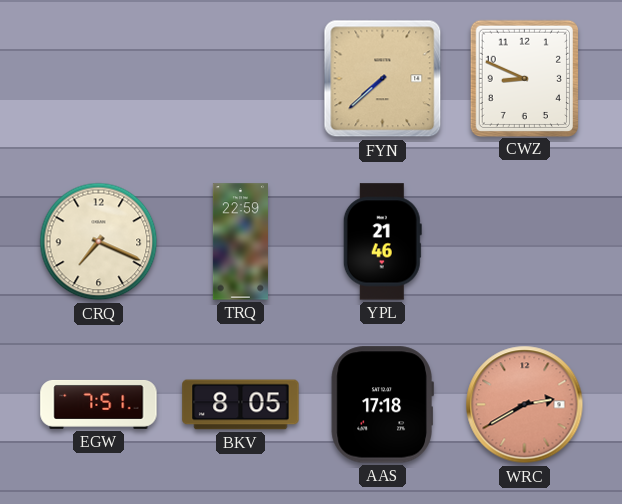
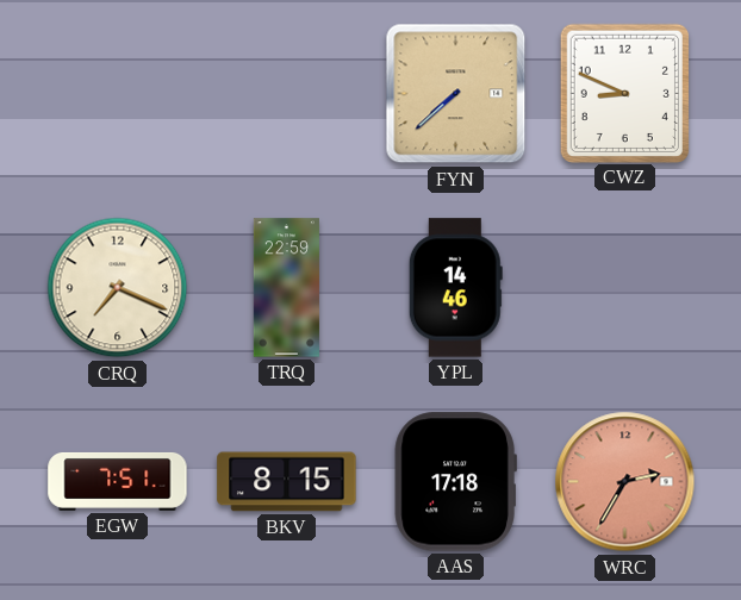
YPL: 21:46 -> 14:46
BKV: 8:05 -> 8:15
WRC: 2:40 -> 2:35
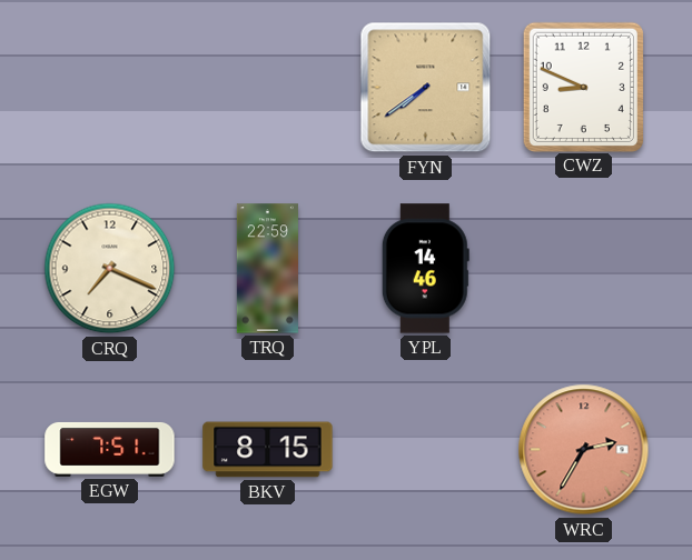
FYN: 7:38 -> 7:39
AAS: 17:18 -> none
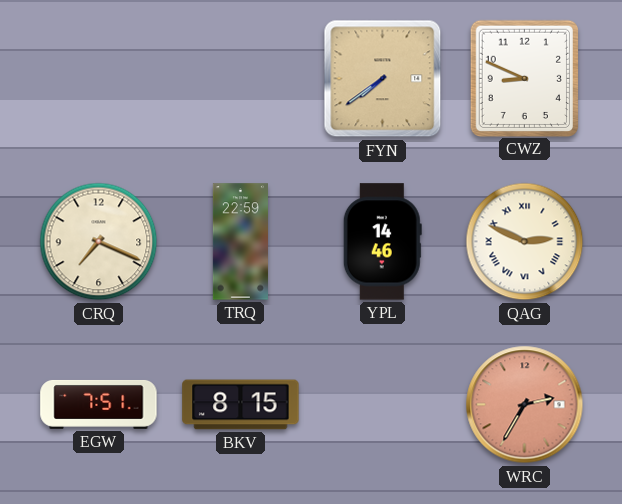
QAG: none -> 2:49
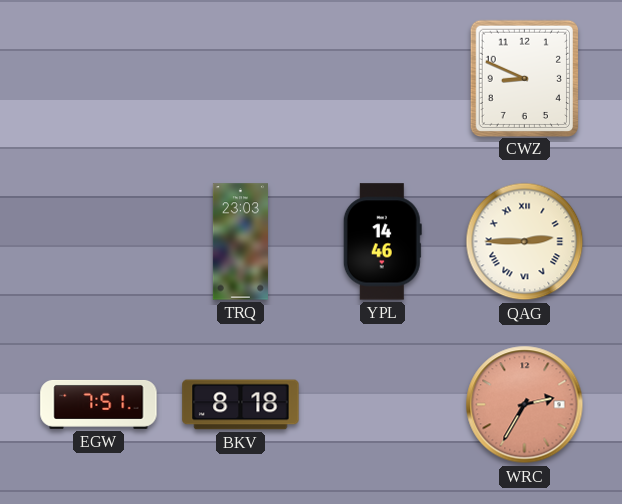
FYN: 7:39 -> none
CRQ: 7:19 -> none
TRQ: 22:59 -> 23:03
QAG: 2:49 -> 2:45
BKV: 8:15 -> 8:18
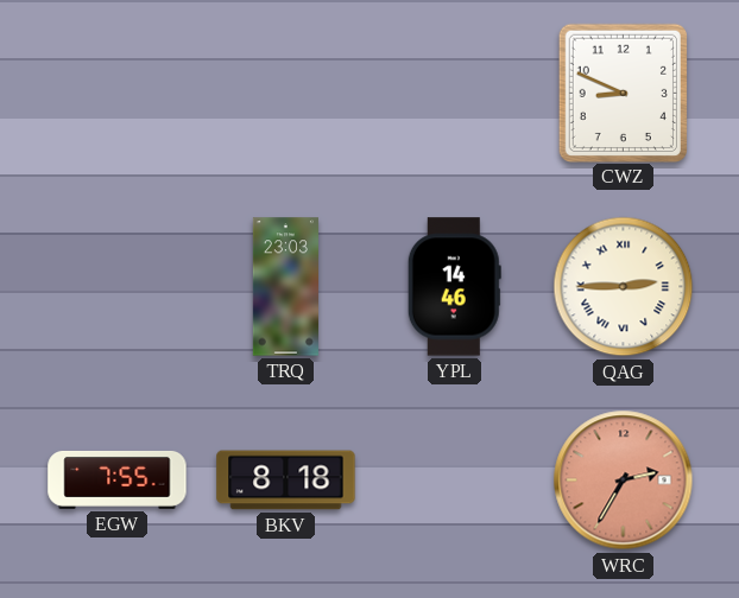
EGW: 7:51 -> 7:55
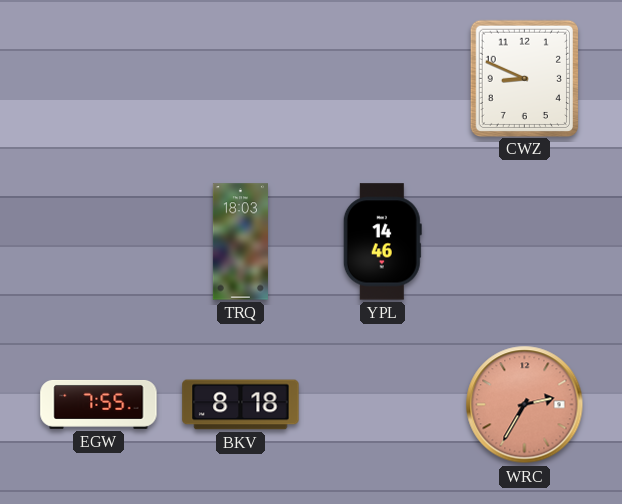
TRQ: 23:03 -> 18:03
QAG: 2:45 -> none
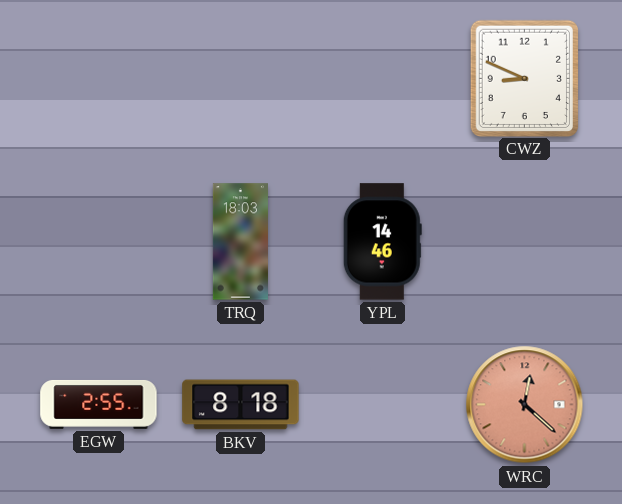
EGW: 7:55 -> 2:55
WRC: 2:35 -> 12:22
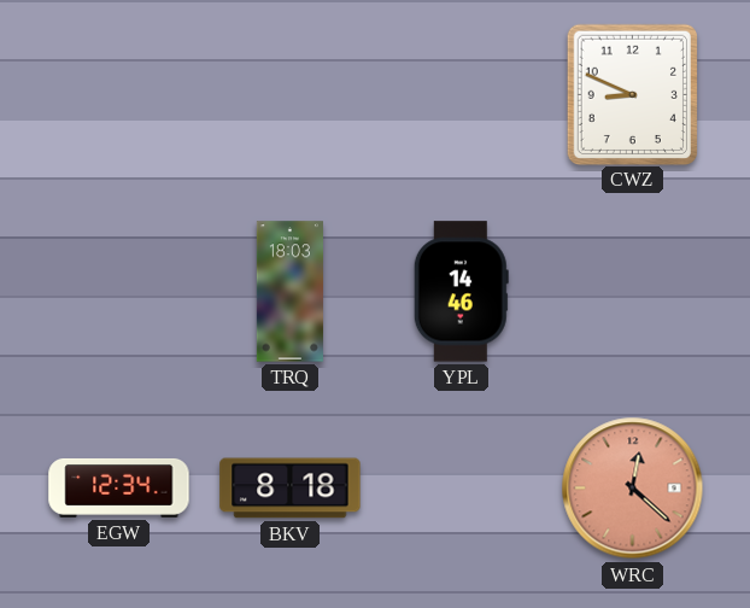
EGW: 2:55 -> 12:34
